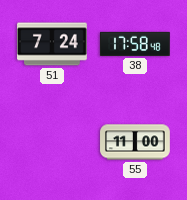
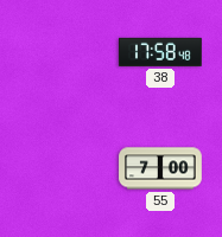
51: 7:24 -> none
55: 11:00 -> 7:00
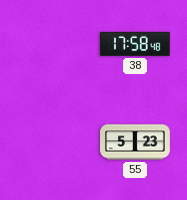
55: 7:00 -> 5:23
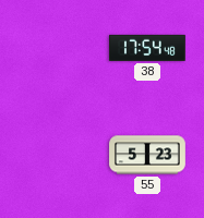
38: 17:58 -> 17:54
